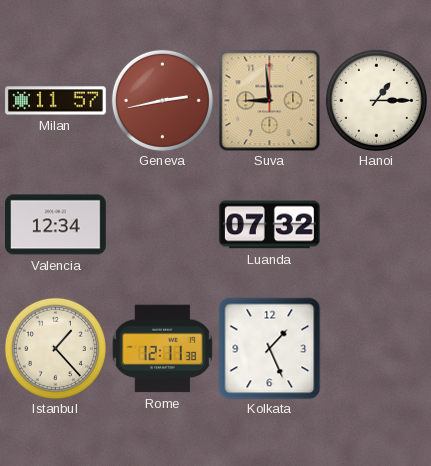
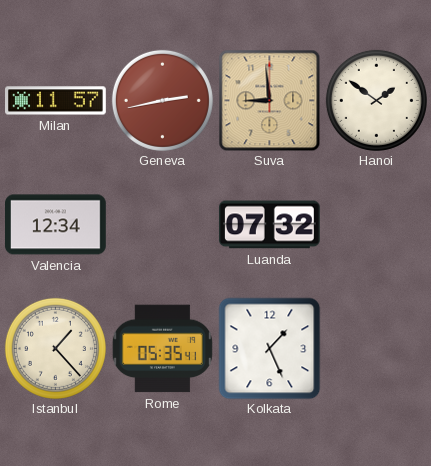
Hanoi: 1:15 -> 1:51
Rome: 12:11 -> 05:35
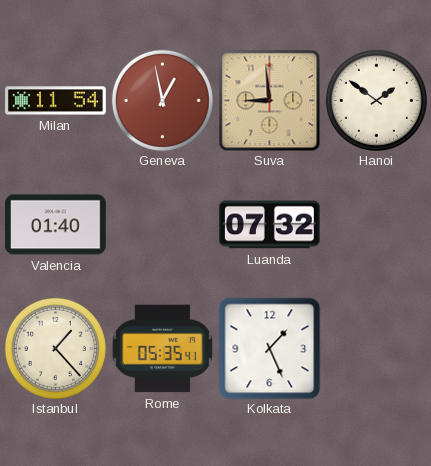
Milan: 11:57 -> 11:54
Geneva: 2:43 -> 12:58
Valencia: 12:34 -> 01:40
